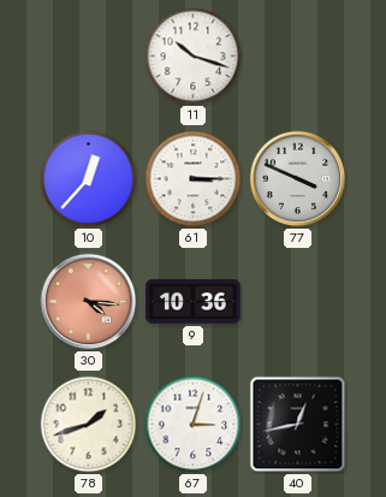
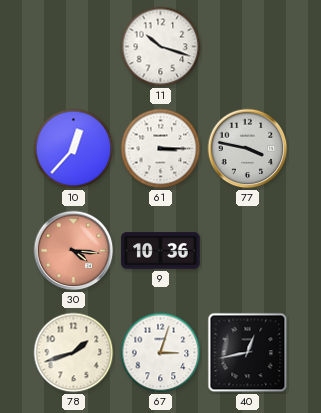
77: 3:49 -> 3:47
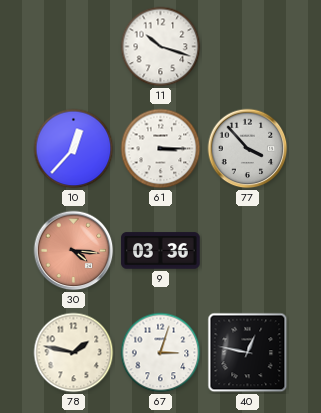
77: 3:47 -> 3:53
9: 10:36 -> 03:36
78: 1:42 -> 1:47
40: 12:43 -> 12:47
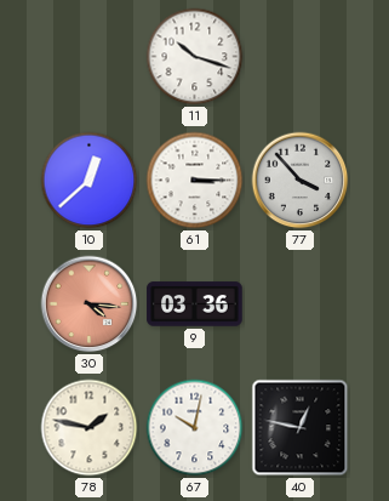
10: 12:37 -> 12:38
67: 3:03 -> 10:02
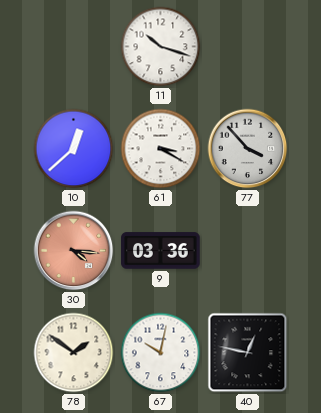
61: 3:15 -> 3:20
78: 1:47 -> 1:51
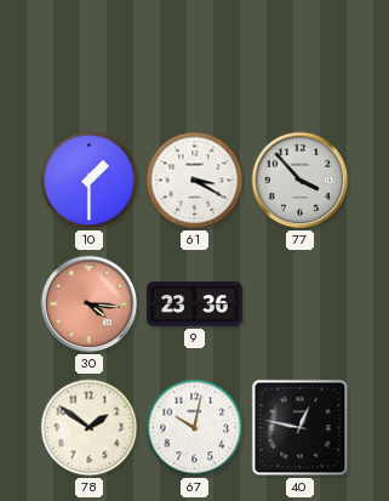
11: 10:18 -> none
10: 12:38 -> 1:30
9: 03:36 -> 23:36
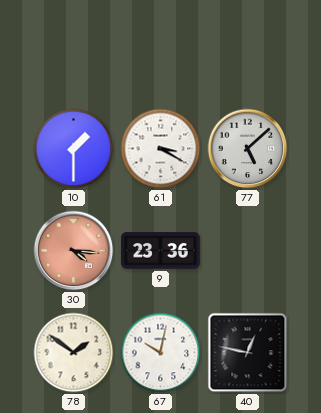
77: 3:53 -> 5:08
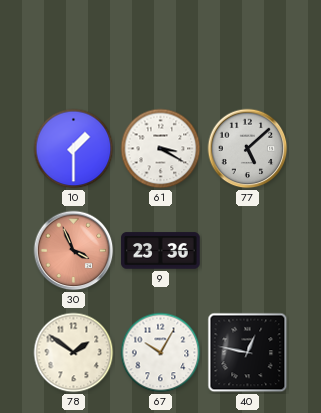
30: 4:16 -> 3:56
67: 10:02 -> 10:05
